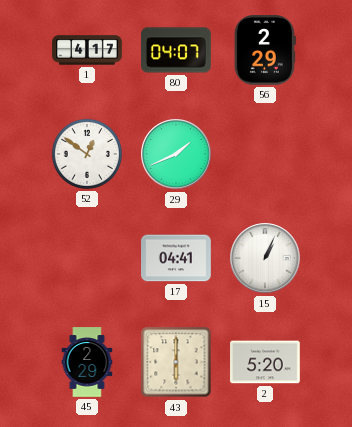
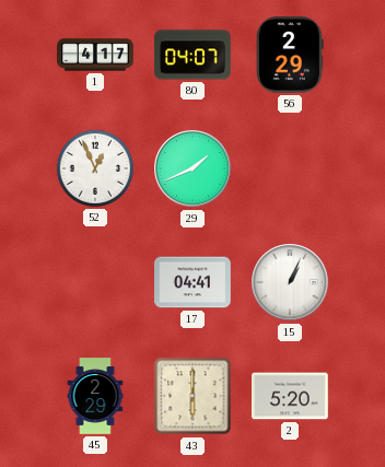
52: 12:51 -> 12:56
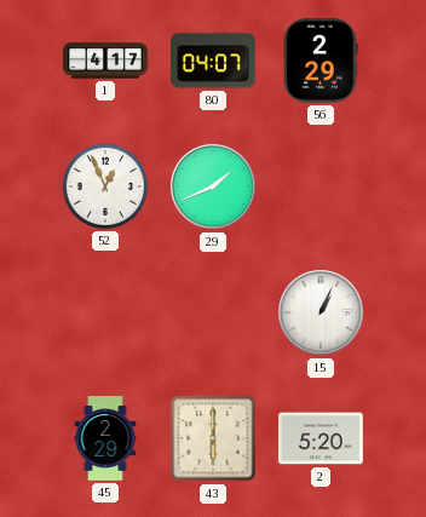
17: 04:41 -> none
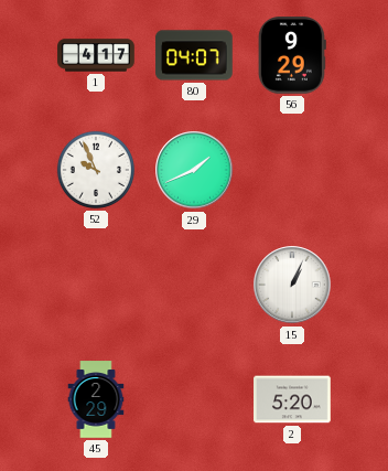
56: 2:29 -> 9:29
52: 12:56 -> 9:56
43: 6:00 -> none
